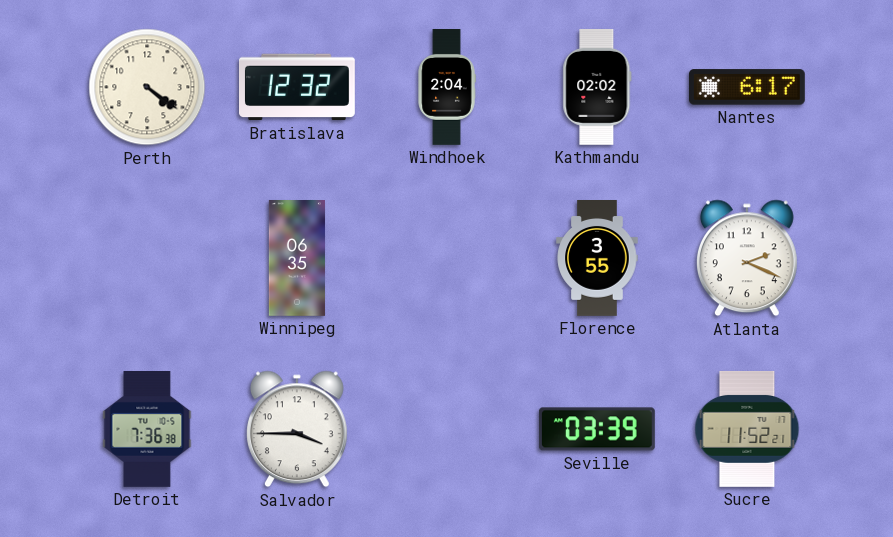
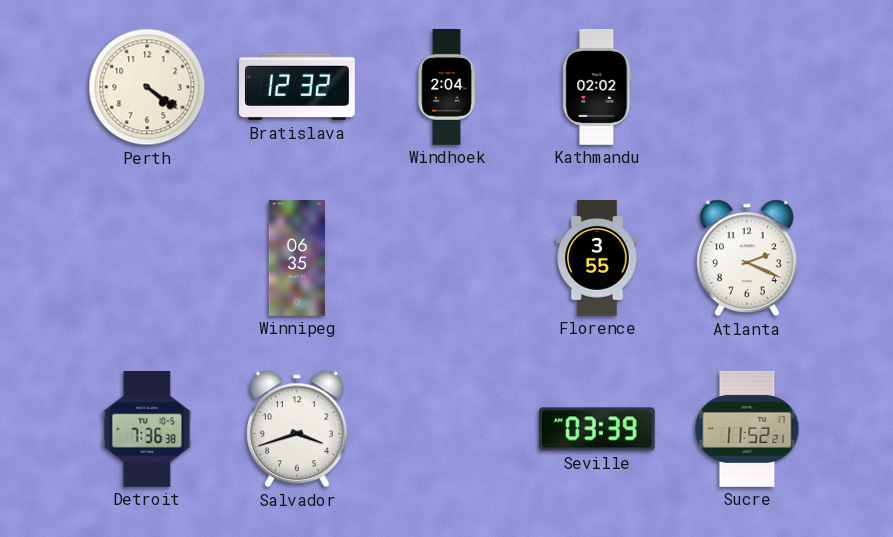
Nantes: 6:17 -> none
Salvador: 3:45 -> 3:42
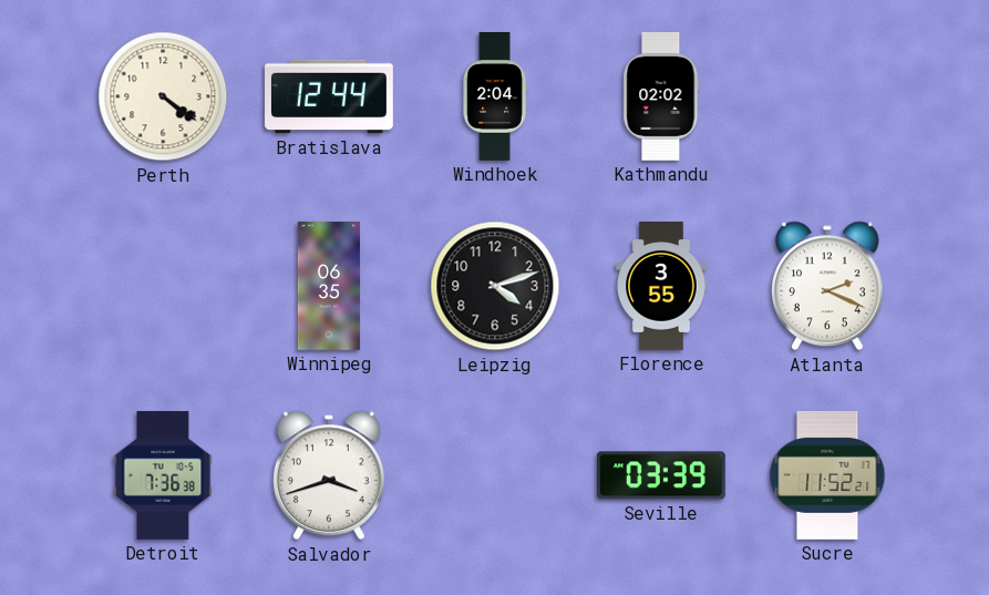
Bratislava: 12:32 -> 12:44
Leipzig: none -> 4:12
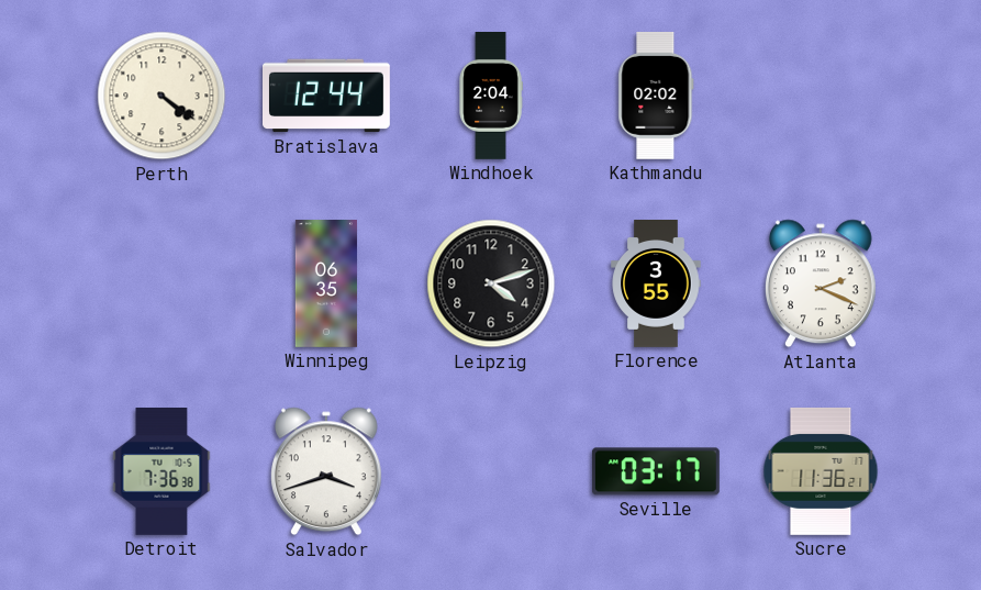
Seville: 03:39 -> 03:17
Sucre: 11:52 -> 11:36
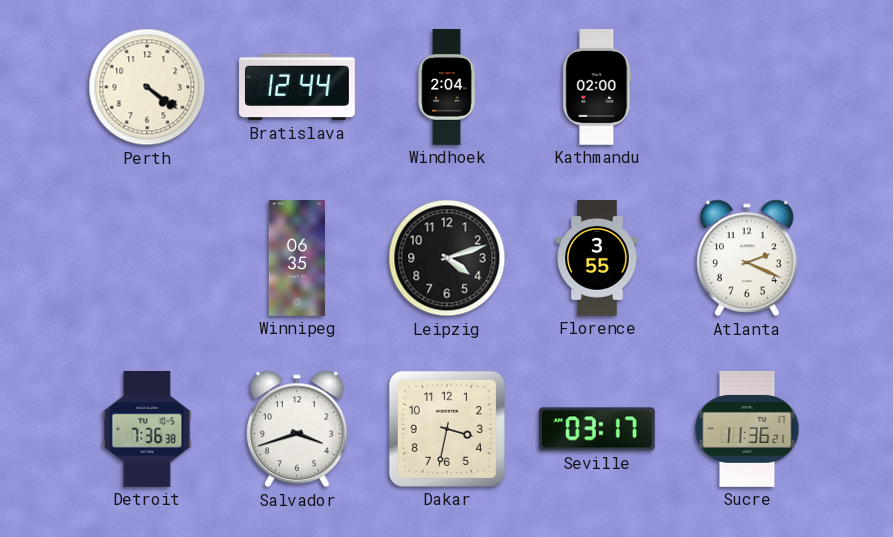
Kathmandu: 02:02 -> 02:00
Dakar: none -> 3:32
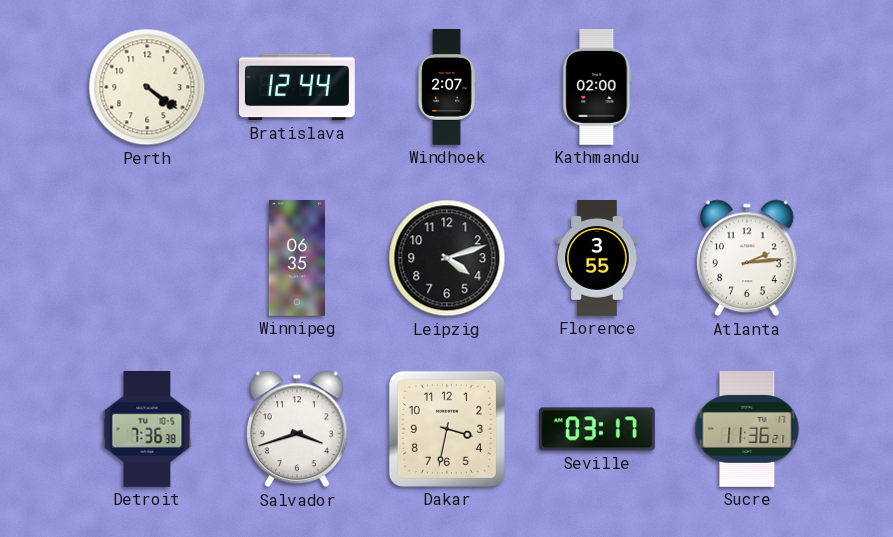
Windhoek: 2:04 -> 2:07
Atlanta: 2:19 -> 2:14
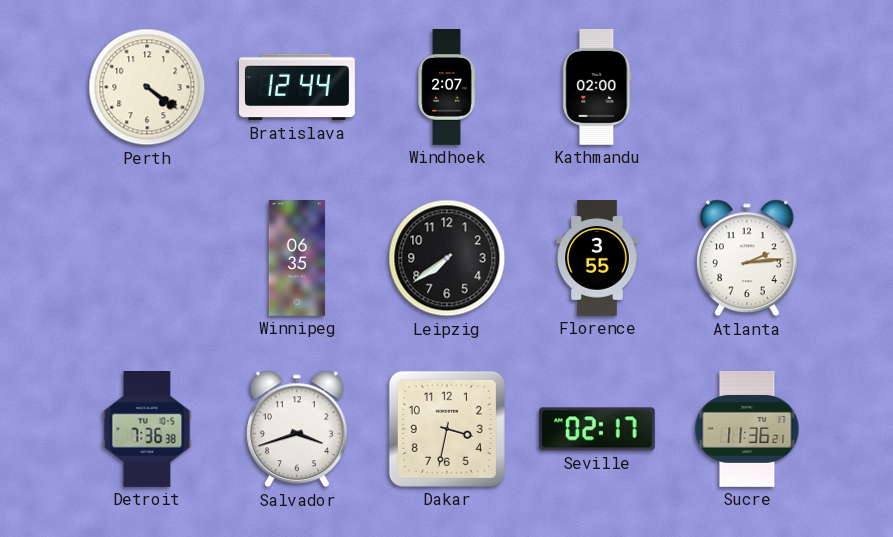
Leipzig: 4:12 -> 7:39
Seville: 03:17 -> 02:17
